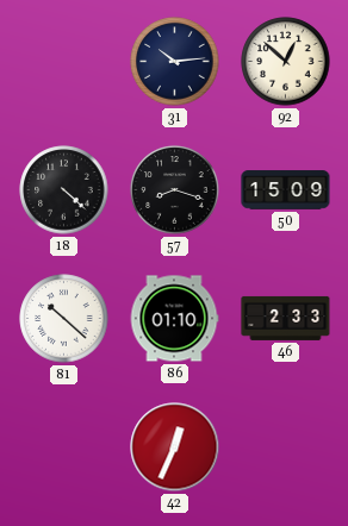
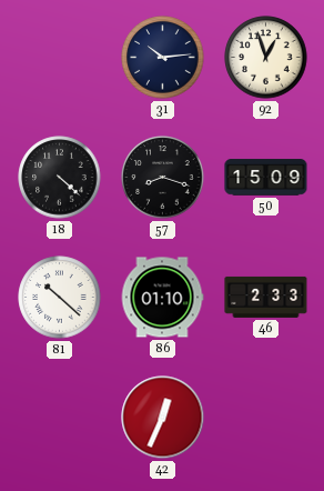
92: 12:52 -> 12:57
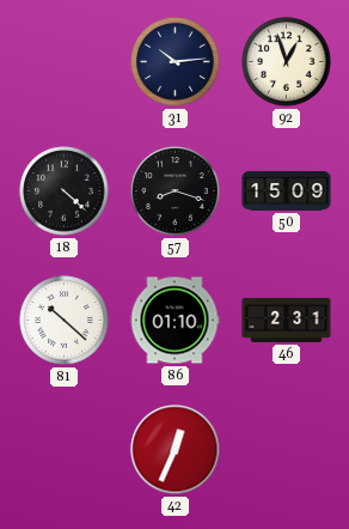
46: 2:33 -> 2:31
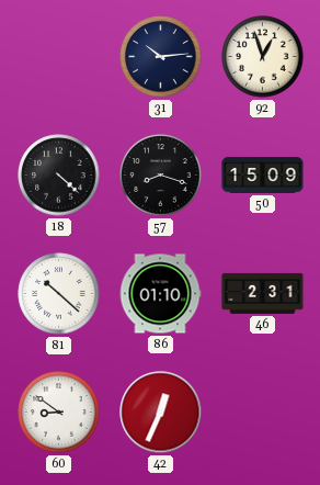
60: none -> 8:51
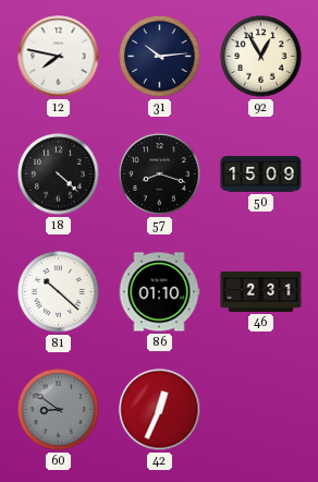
12: none -> 7:47
92: 12:57 -> 12:55
60 dial: white -> grey
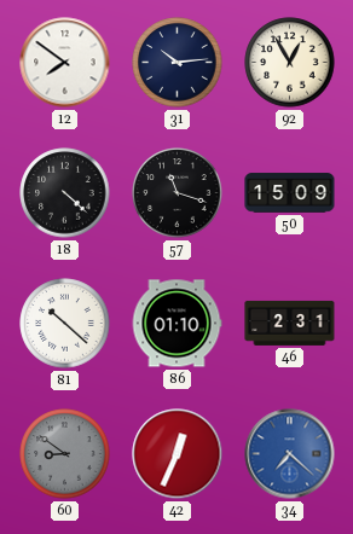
12: 7:47 -> 7:51
57: 8:18 -> 11:18
34: none -> 7:22
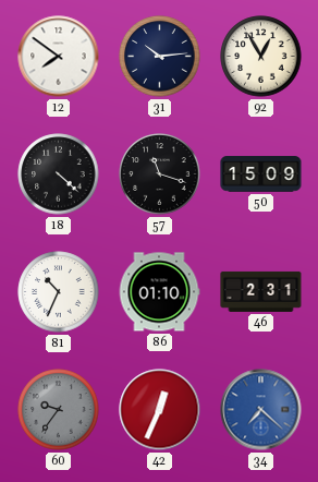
81: 10:22 -> 10:34
60: 8:51 -> 9:36
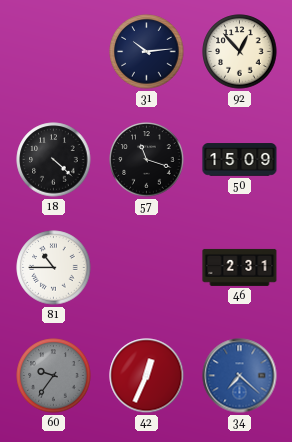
12: 7:51 -> none
92: 12:55 -> 12:53
81: 10:34 -> 10:45
86: 01:10 -> none
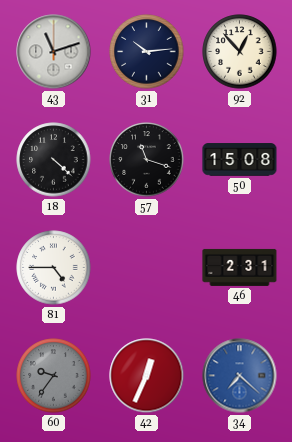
43: none -> 11:12
50: 15:09 -> 15:08
81: 10:45 -> 4:45
